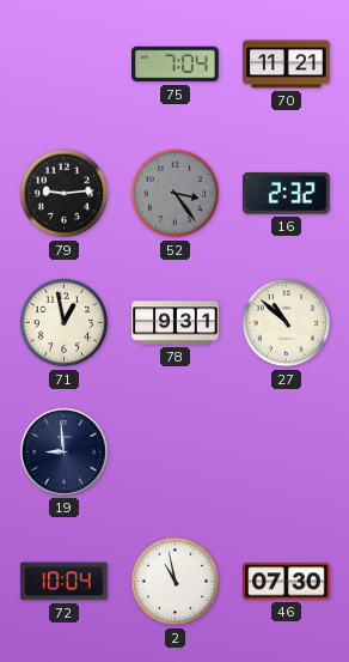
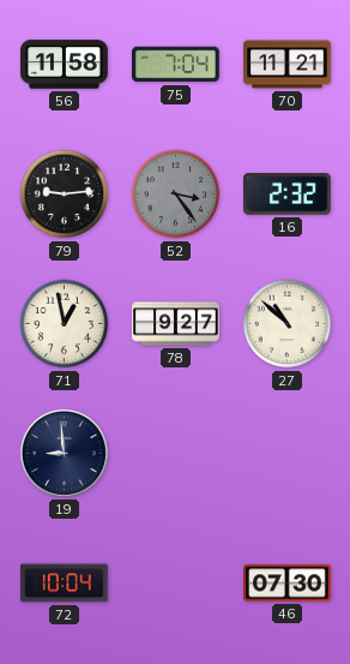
56: none -> 11:58
78: 9:31 -> 9:27
2: 10:58 -> none
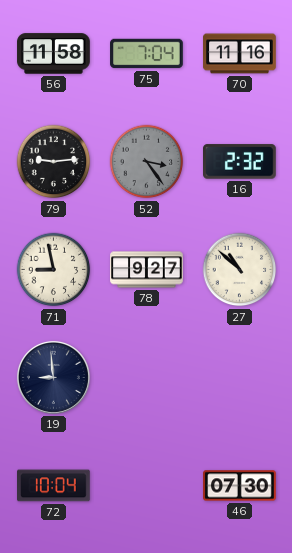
70: 11:21 -> 11:16
71: 12:58 -> 8:58
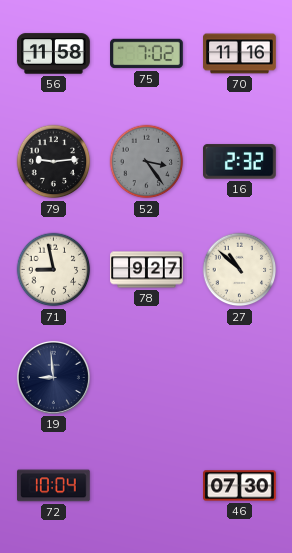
75: 7:04 -> 7:02
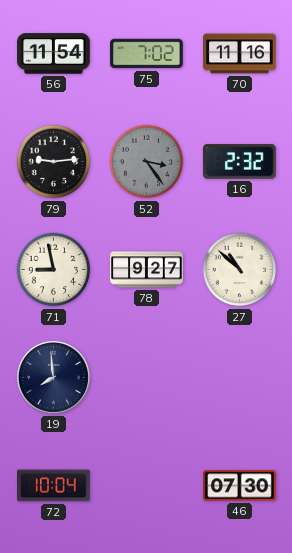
56: 11:58 -> 11:54
19: 8:59 -> 7:59
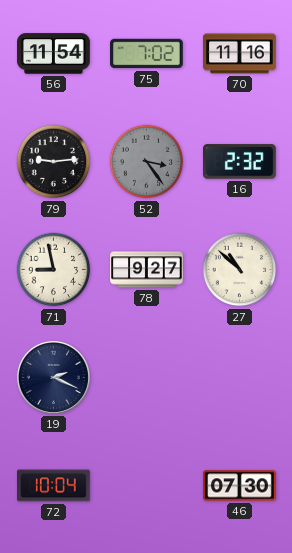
19: 7:59 -> 2:19
